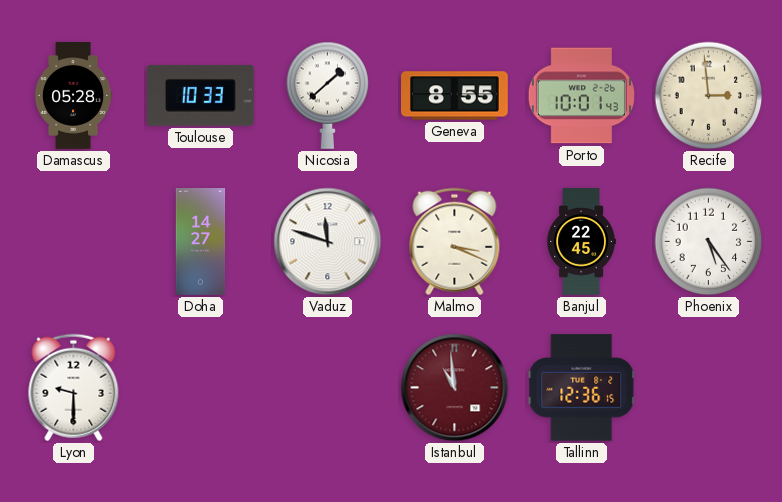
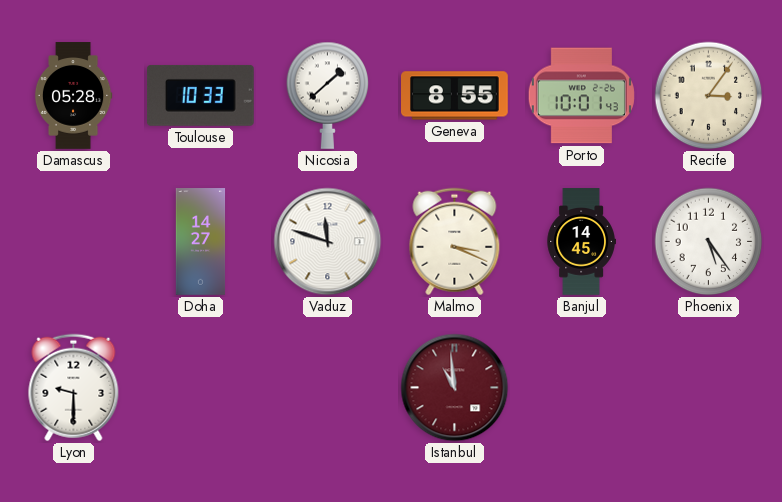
Recife: 2:59 -> 3:06
Banjul: 22:45 -> 14:45
Tallinn: 12:36 -> none
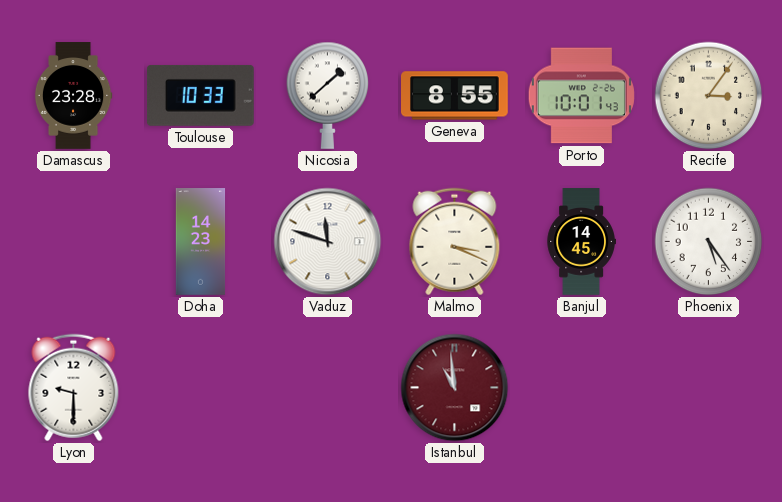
Damascus: 05:28 -> 23:28
Doha: 14:27 -> 14:23
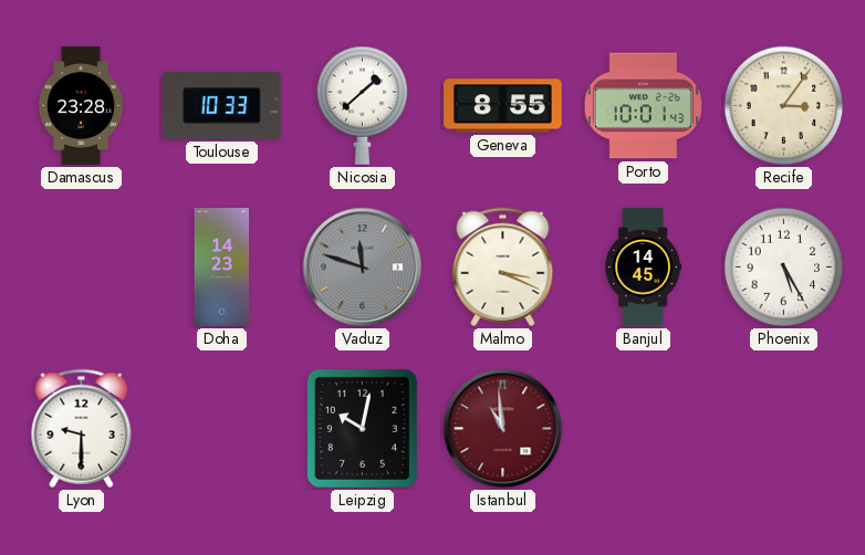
Vaduz dial: white -> grey
Phoenix: 5:24 -> 5:25
Leipzig: none -> 10:02
